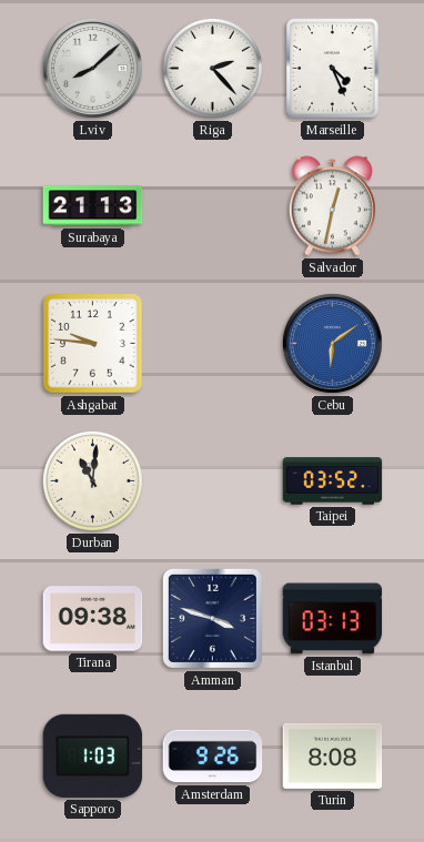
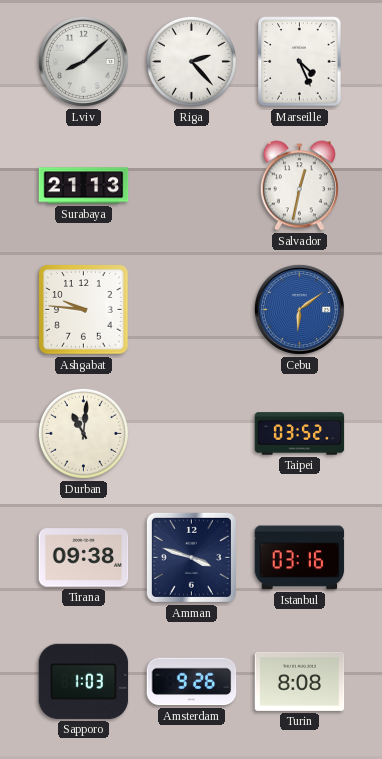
Istanbul: 03:13 -> 03:16
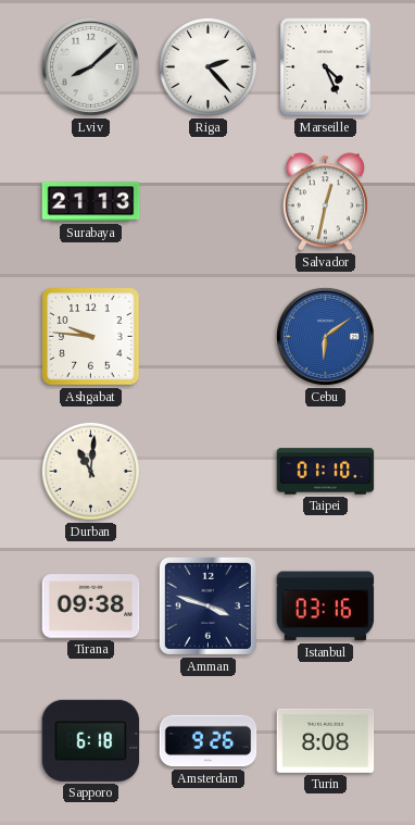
Taipei: 03:52 -> 01:10
Sapporo: 1:03 -> 6:18
